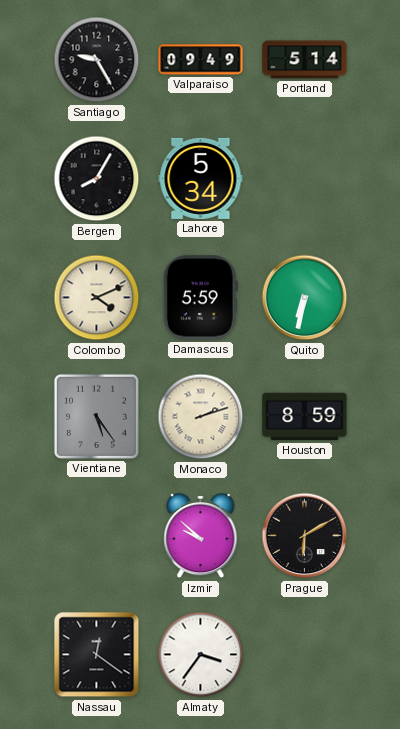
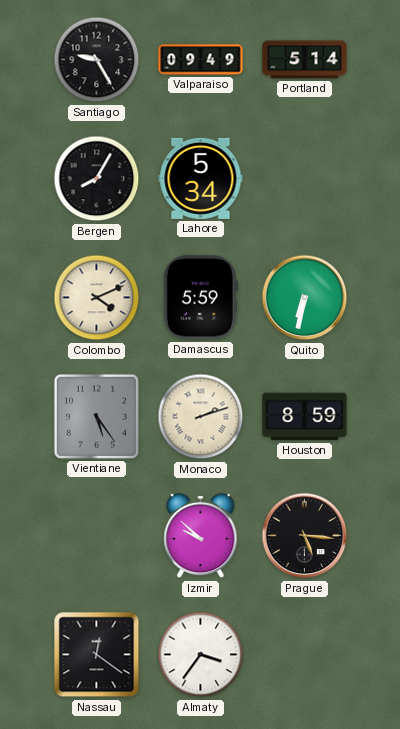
Prague: 6:10 -> 5:16
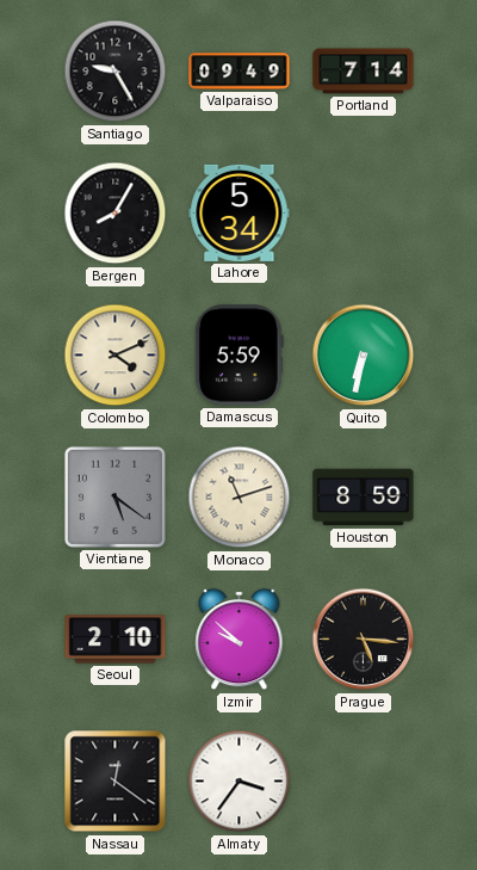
Portland: 5:14 -> 7:14
Vientiane: 5:24 -> 5:21
Monaco: 2:12 -> 11:12
Seoul: none -> 2:10
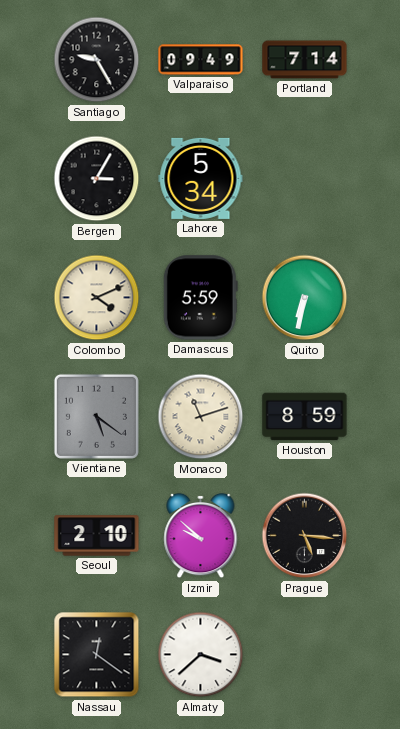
Bergen: 8:05 -> 3:05
Almaty: 3:36 -> 3:38
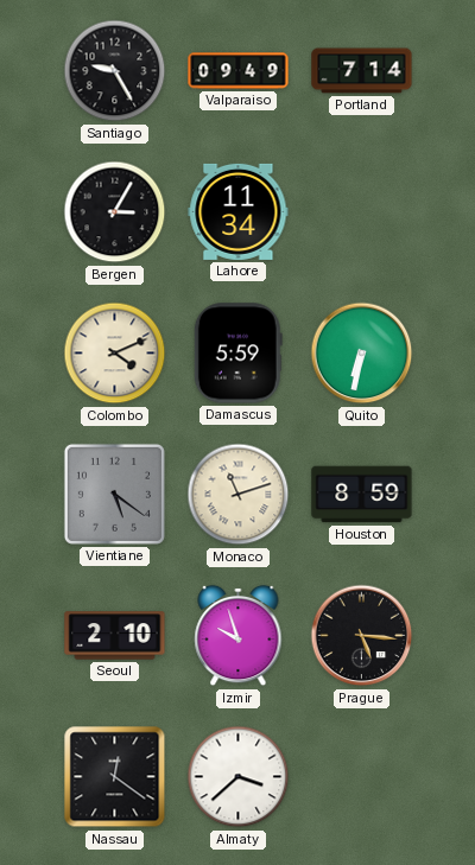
Lahore: 5:34 -> 11:34
Izmir: 9:52 -> 9:57
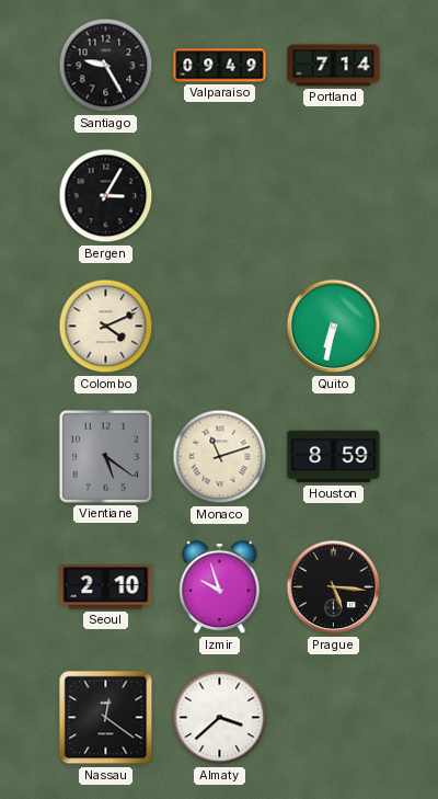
Lahore: 11:34 -> none
Damascus: 5:59 -> none
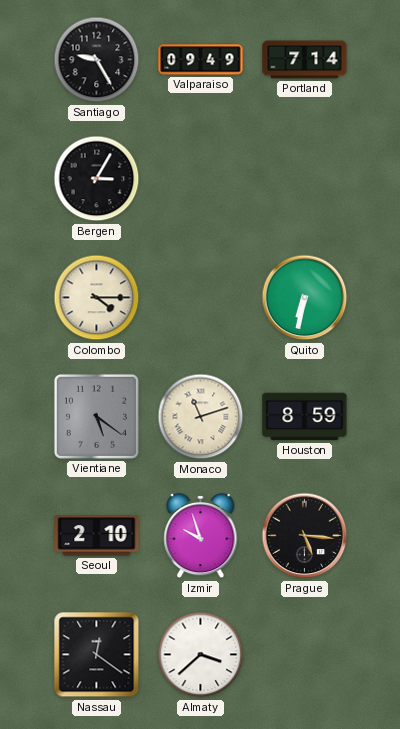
Colombo: 4:11 -> 4:15
